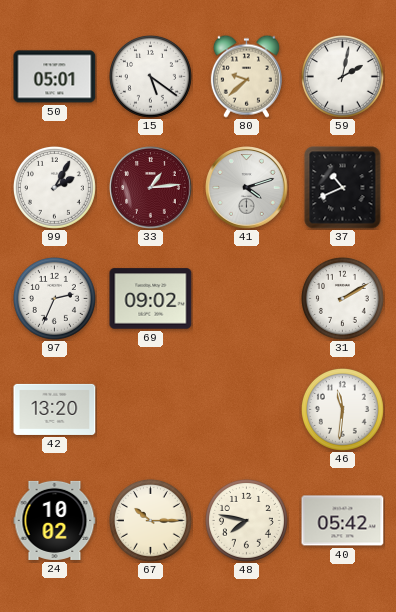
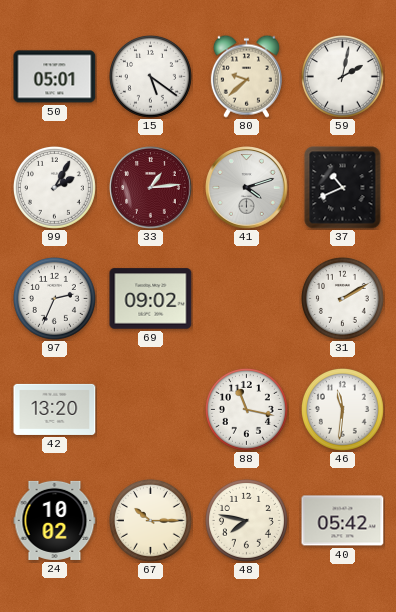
88: none -> 11:17
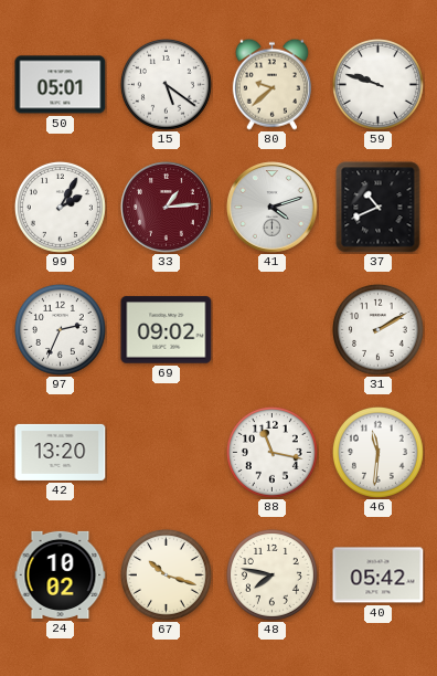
59: 2:02 -> 9:48
67: 10:15 -> 10:18
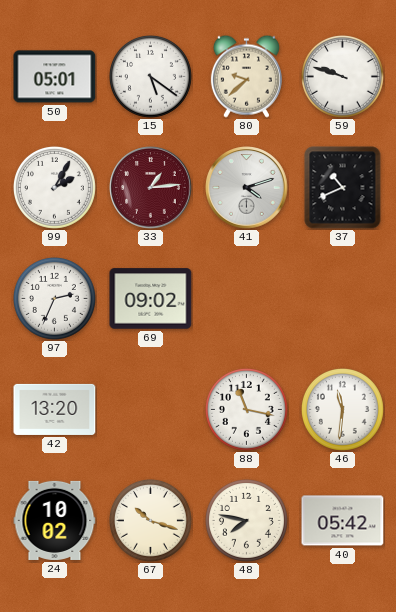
31: 2:10 -> none
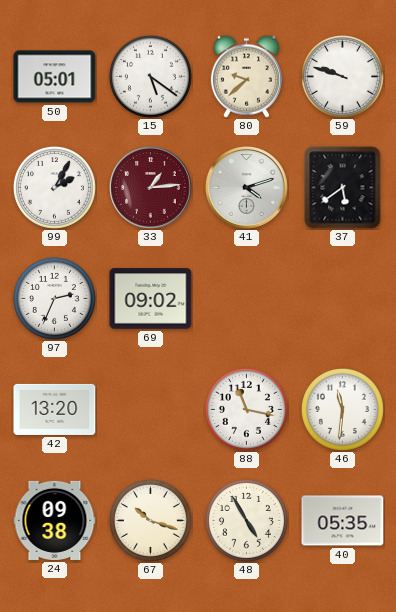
37: 10:41 -> 5:39
24: 10:02 -> 09:38
48: 7:47 -> 4:55
40: 05:42 -> 05:35
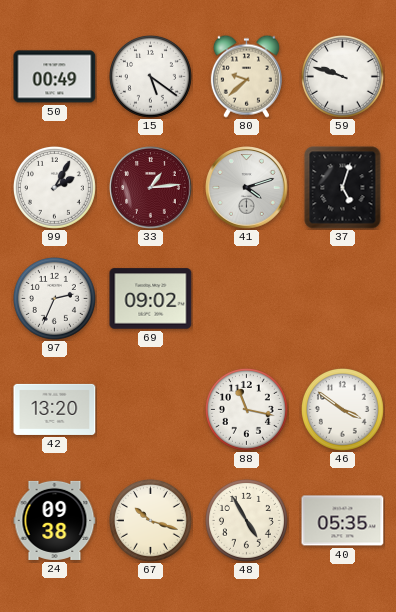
50: 05:01 -> 00:49
37: 5:39 -> 5:03
46: 11:31 -> 3:51
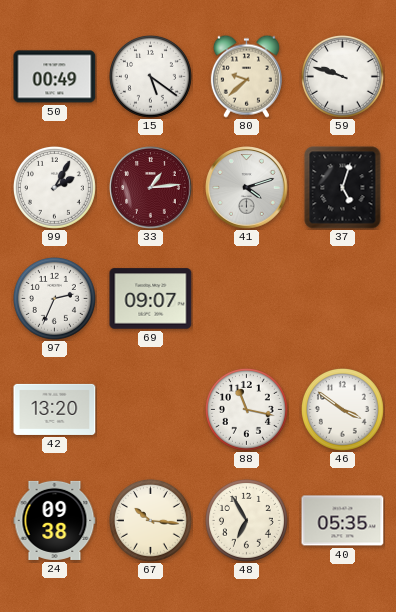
69: 09:02 -> 09:07
67: 10:18 -> 10:16
48: 4:55 -> 6:55
